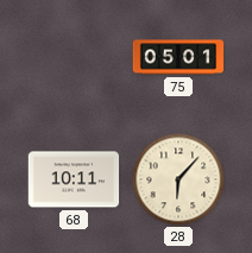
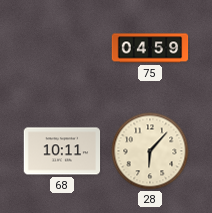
75: 05:01 -> 04:59
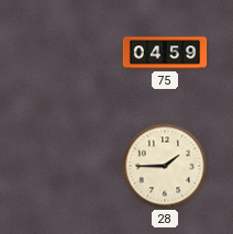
68: 10:11 -> none
28: 6:07 -> 1:45
